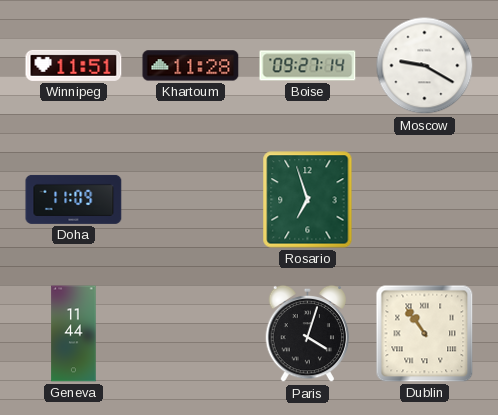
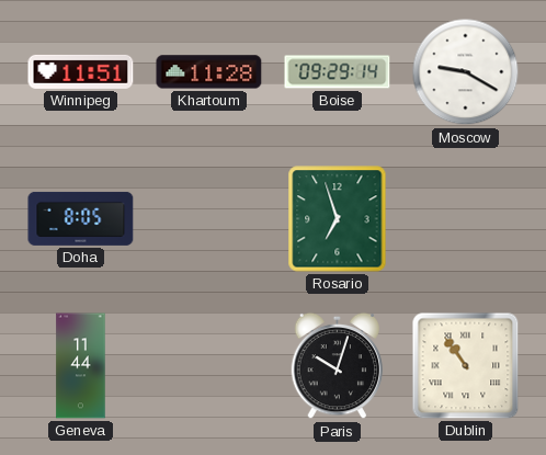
Boise: 09:27 -> 09:29
Doha: 11:09 -> 8:05
Paris: 4:03 -> 10:03
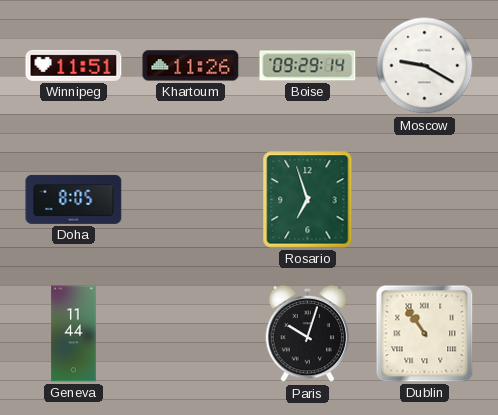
Khartoum: 11:28 -> 11:26
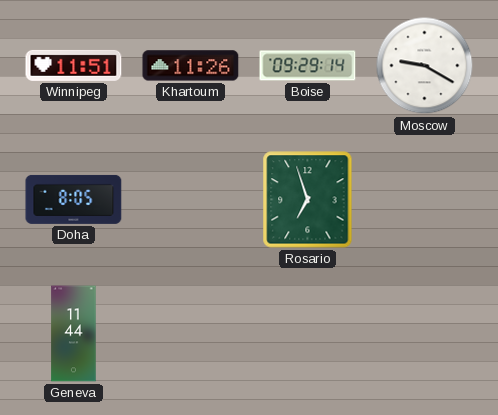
Paris: 10:03 -> none
Dublin: 10:54 -> none
